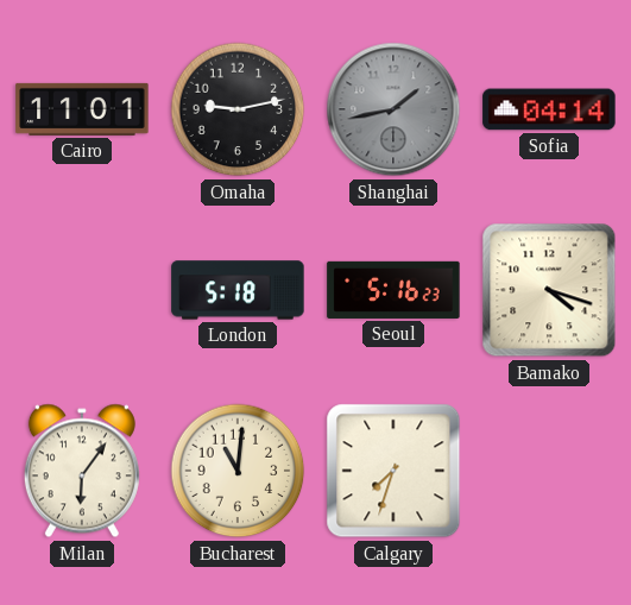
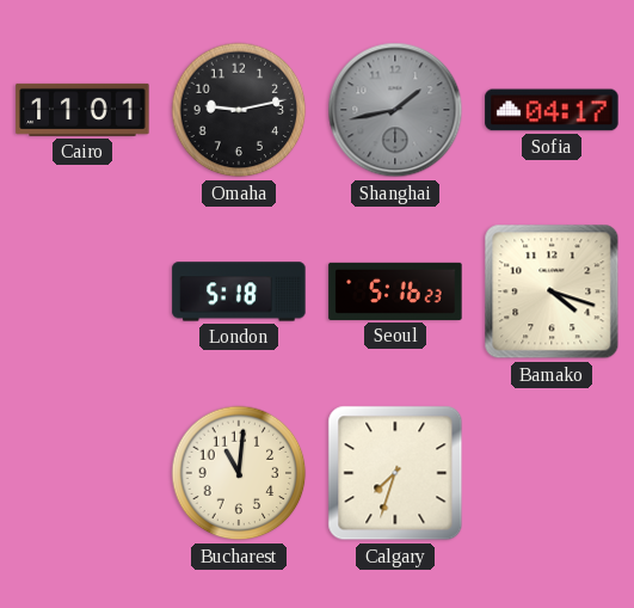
Sofia: 04:14 -> 04:17
Milan: 6:06 -> none
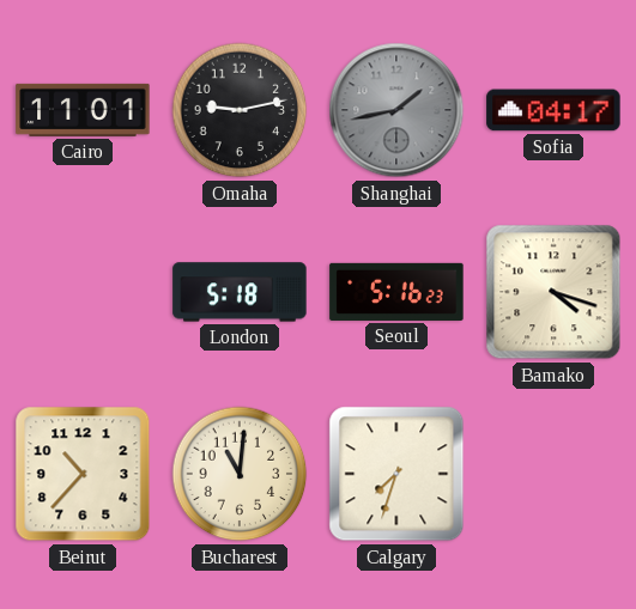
Beirut: none -> 10:37
